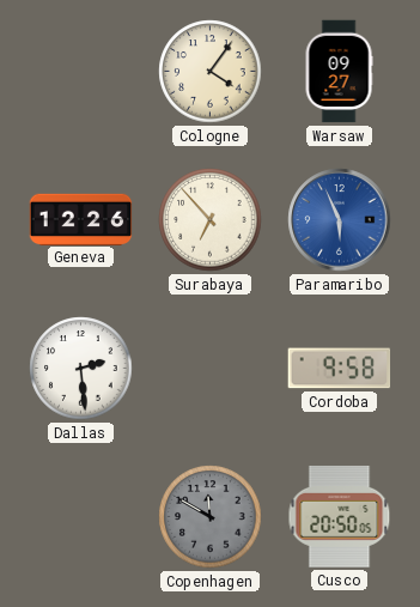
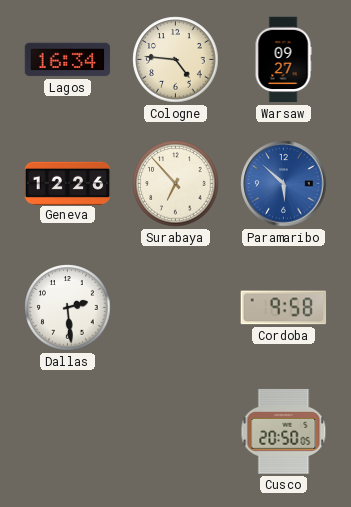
Lagos: none -> 16:34
Cologne: 4:06 -> 4:46
Paramaribo: 5:56 -> 5:52
Copenhagen: 11:50 -> none
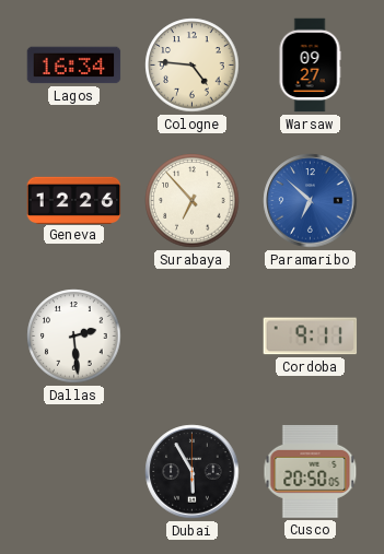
Paramaribo: 5:52 -> 6:52
Cordoba: 9:58 -> 9:11
Dubai: none -> 5:55
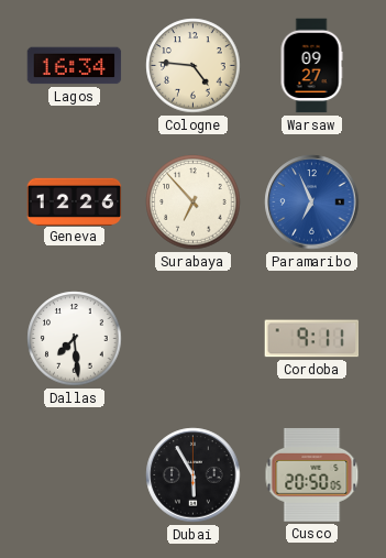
Paramaribo: 6:52 -> 6:56
Dallas: 2:29 -> 7:29
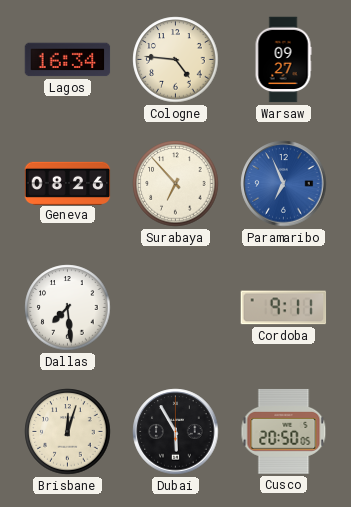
Geneva: 12:26 -> 08:26
Brisbane: none -> 12:03
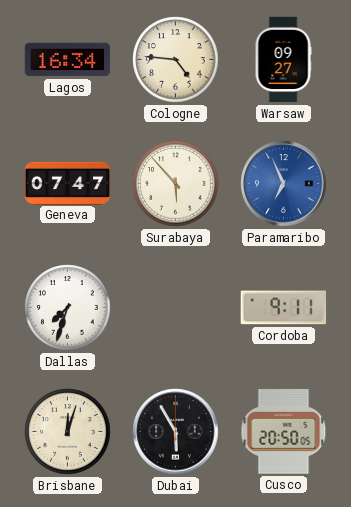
Geneva: 08:26 -> 07:47
Surabaya: 6:53 -> 5:53
Dallas: 7:29 -> 7:33
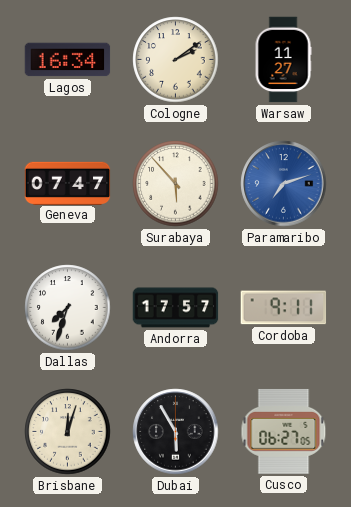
Cologne: 4:46 -> 2:09
Warsaw: 09:27 -> 11:27
Paramaribo: 6:56 -> 7:12
Andorra: none -> 17:57
Cusco: 20:50 -> 06:27
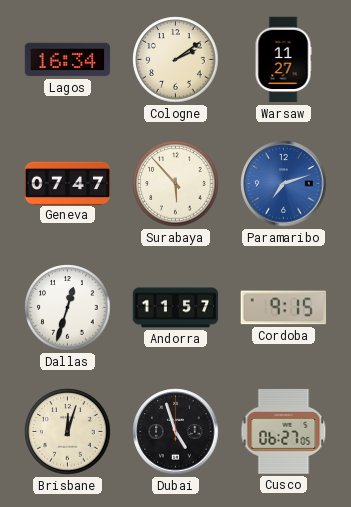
Dallas: 7:33 -> 12:33
Andorra: 17:57 -> 11:57
Cordoba: 9:11 -> 9:15
Dubai: 5:55 -> 4:57
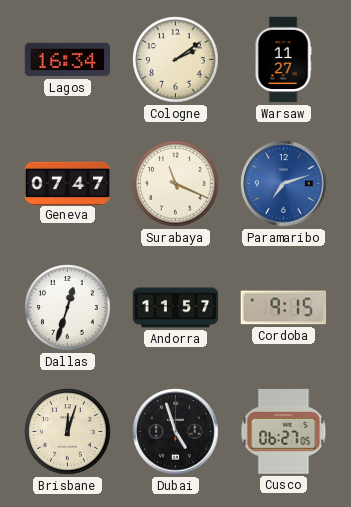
Surabaya: 5:53 -> 11:19
